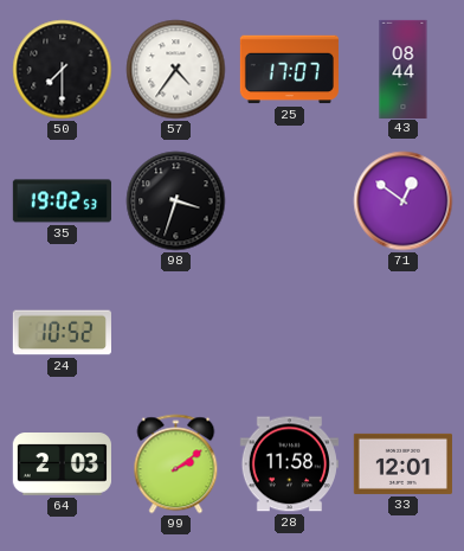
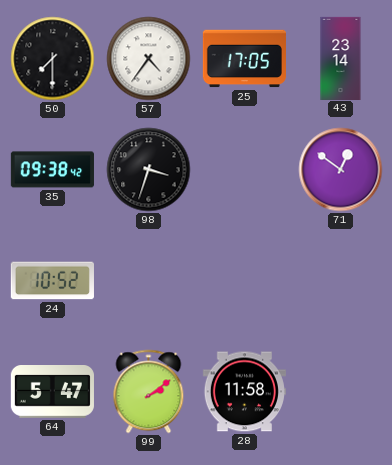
25: 17:07 -> 17:05
43: 08:44 -> 23:14
35: 19:02 -> 09:38
64: 2:03 -> 5:47
33: 12:01 -> none
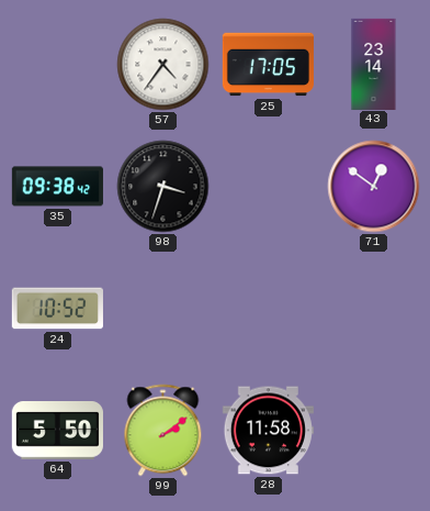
50: 7:30 -> none
64: 5:47 -> 5:50
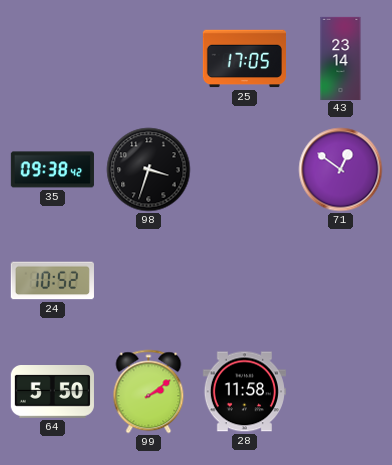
57: 4:36 -> none
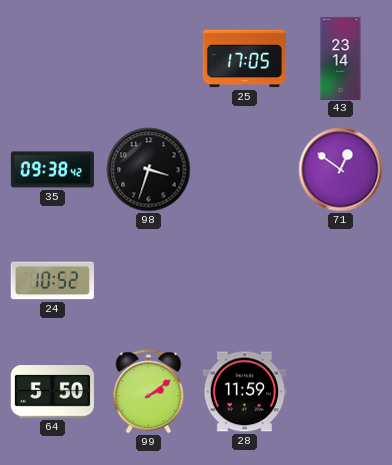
28: 11:58 -> 11:59
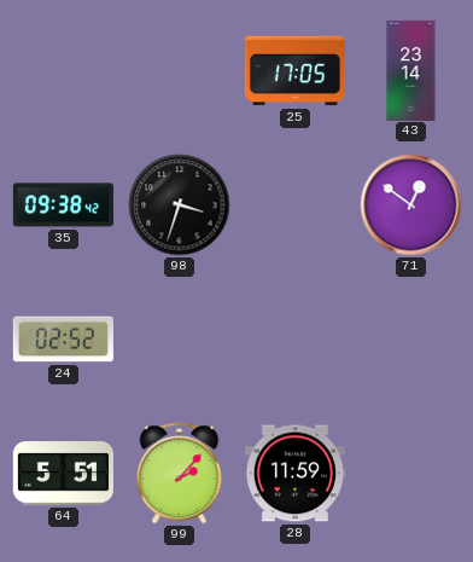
24: 10:52 -> 02:52
64: 5:50 -> 5:51
99: 2:09 -> 2:07
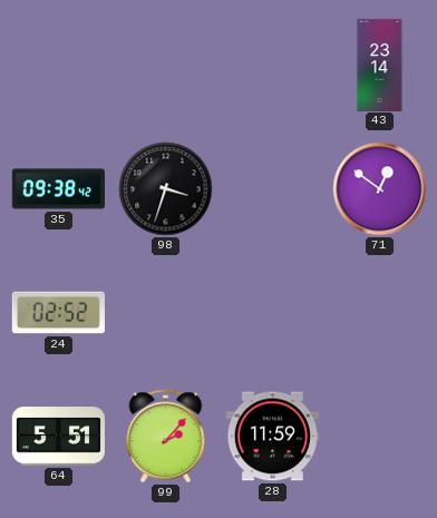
25: 17:05 -> none
